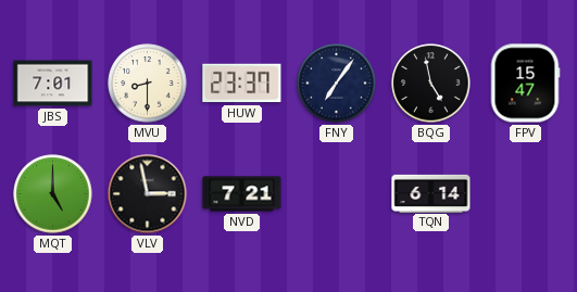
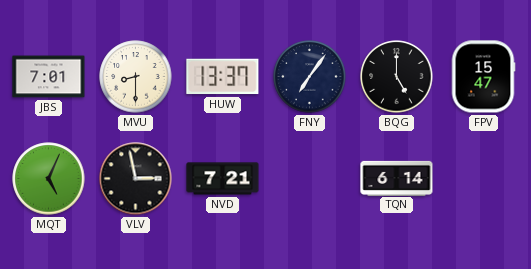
HUW: 23:37 -> 13:37
BQG: 4:58 -> 5:00
MQT: 5:00 -> 5:04
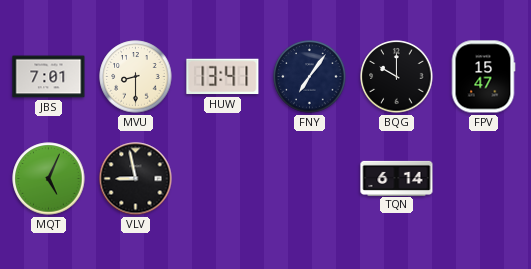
HUW: 13:37 -> 13:41
BQG: 5:00 -> 10:00
VLV: 2:58 -> 8:58
NVD: 7:21 -> none
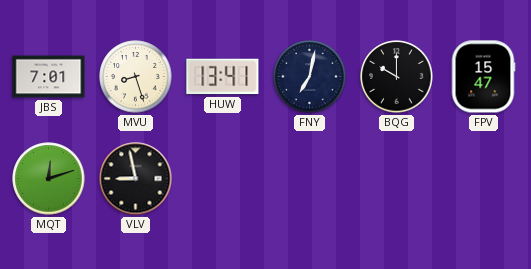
MVU: 8:30 -> 8:27
FNY: 7:06 -> 7:02
MQT: 5:04 -> 12:12
TQN: 6:14 -> none
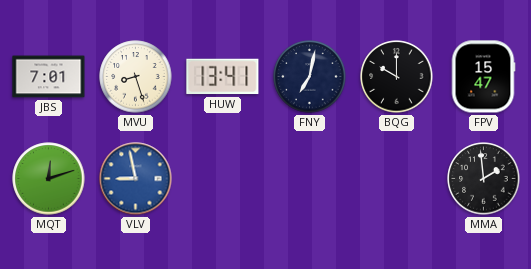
VLV dial: black -> blue
MMA: none -> 1:59
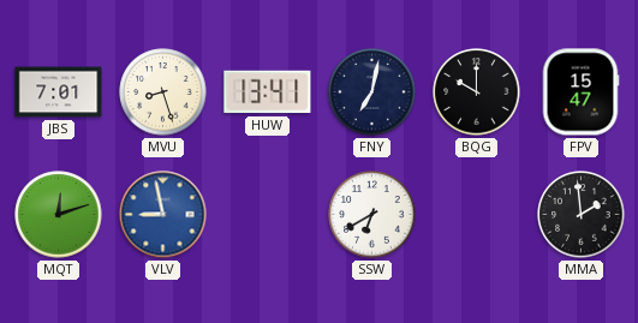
SSW: none -> 6:40
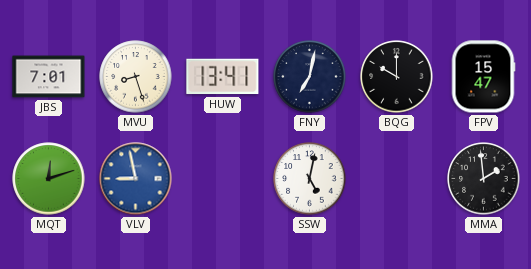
SSW: 6:40 -> 5:02
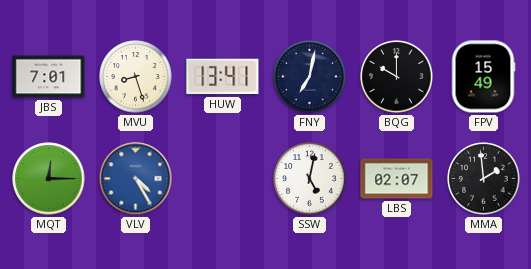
FPV: 15:47 -> 15:49
MQT: 12:12 -> 12:15
VLV: 8:58 -> 4:25
LBS: none -> 02:07
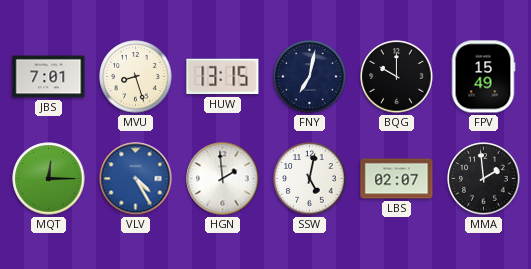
HUW: 13:41 -> 13:15
HGN: none -> 1:59
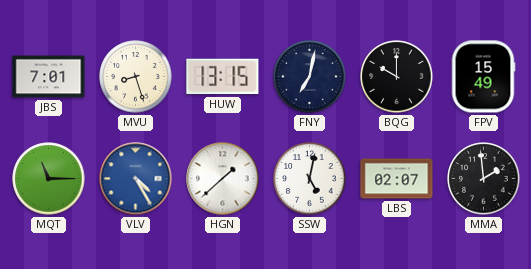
MQT: 12:15 -> 11:15
HGN: 1:59 -> 1:38
